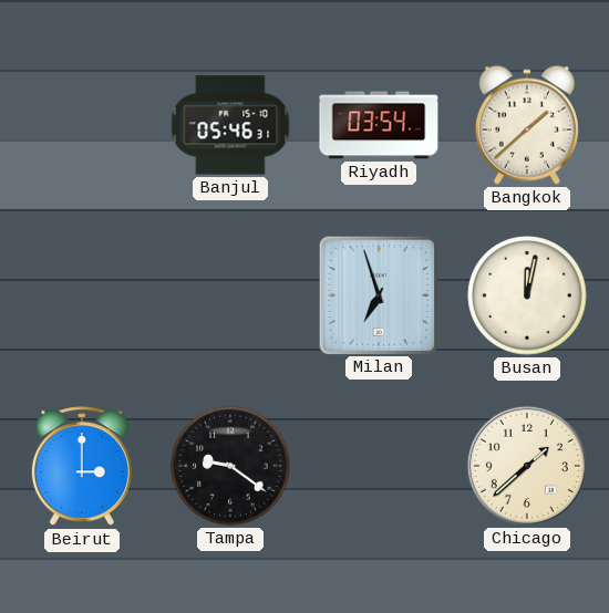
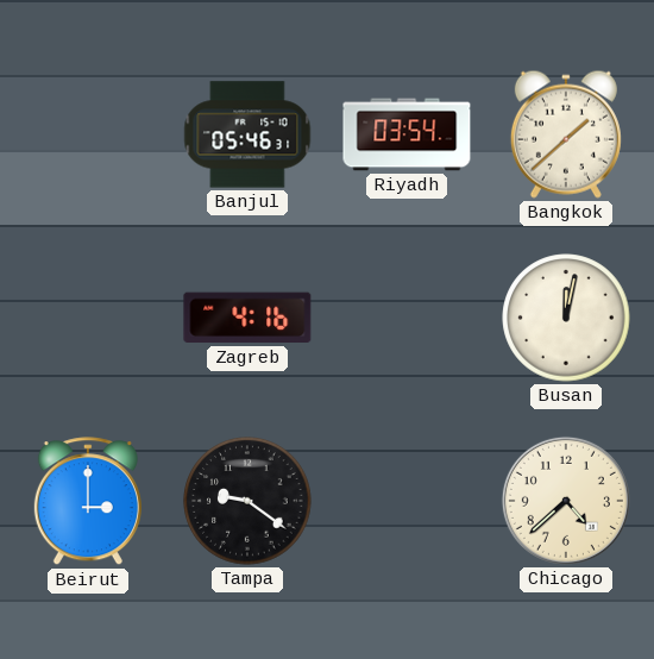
Zagreb: none -> 4:16
Milan: 6:57 -> none
Chicago: 1:38 -> 4:38
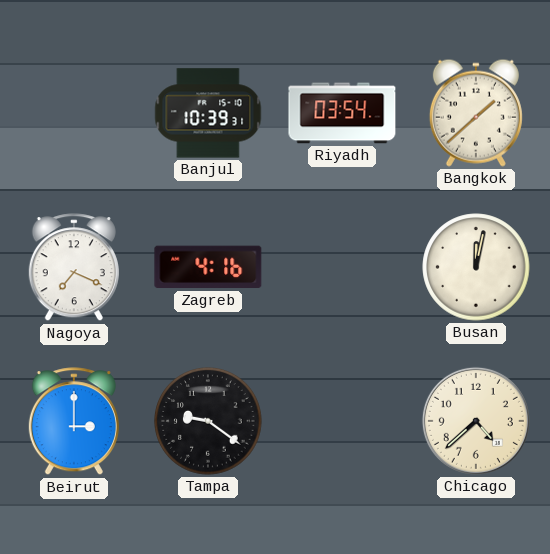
Banjul: 05:46 -> 10:39
Nagoya: none -> 7:19
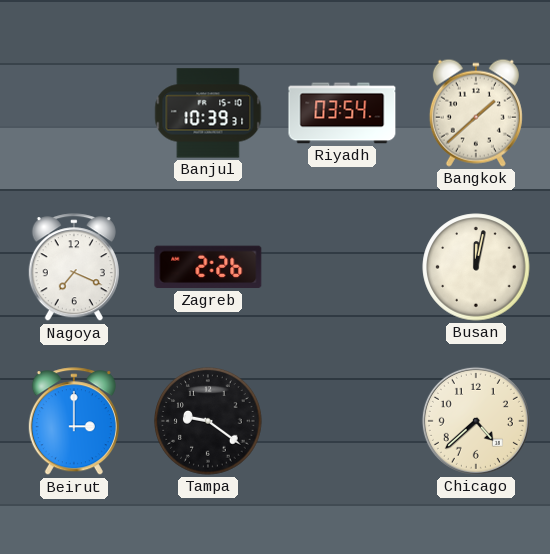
Zagreb: 4:16 -> 2:26
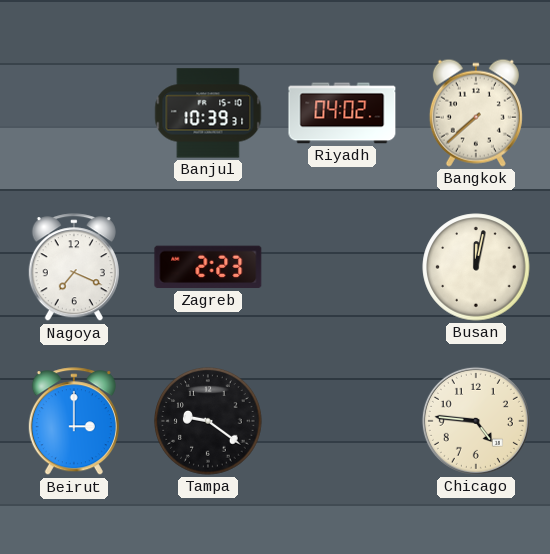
Riyadh: 03:54 -> 04:02
Bangkok: 1:38 -> 7:38
Zagreb: 2:26 -> 2:23
Chicago: 4:38 -> 4:46
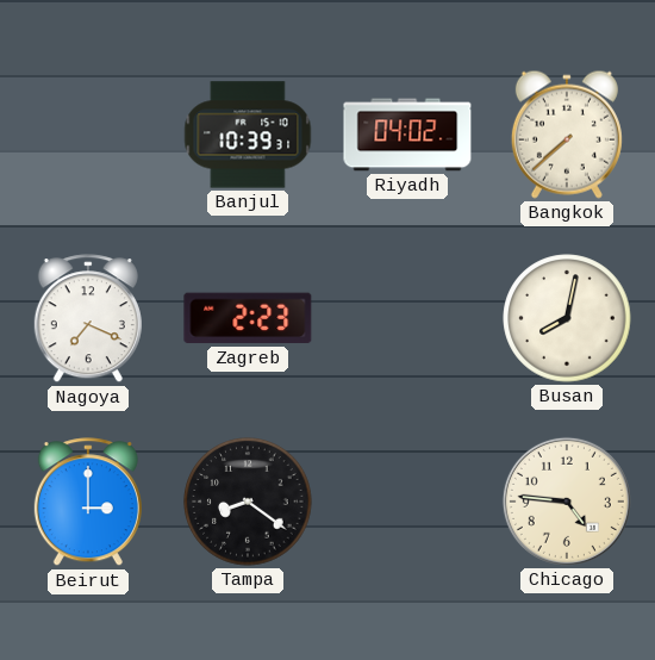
Busan: 12:02 -> 8:02
Tampa: 9:21 -> 8:21
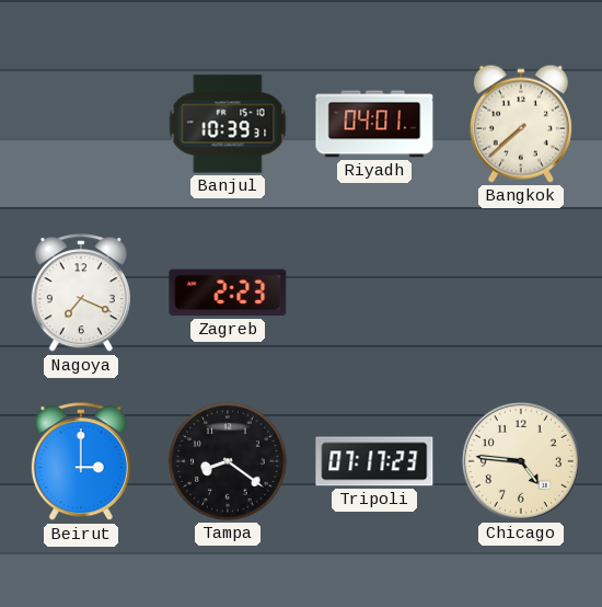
Riyadh: 04:02 -> 04:01
Busan: 8:02 -> none
Tripoli: none -> 07:17
